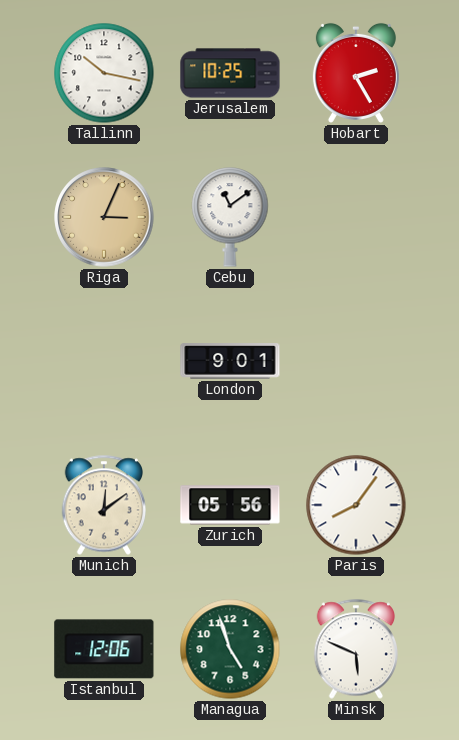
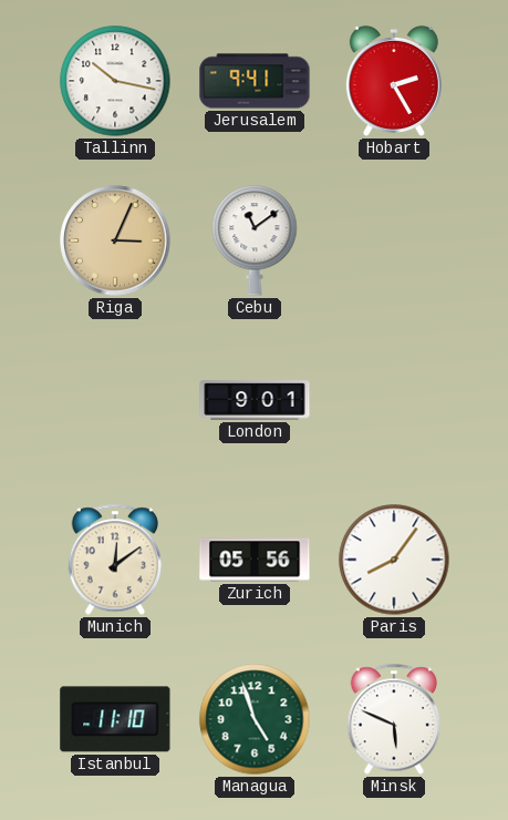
Jerusalem: 10:25 -> 9:41
Istanbul: 12:06 -> 11:10
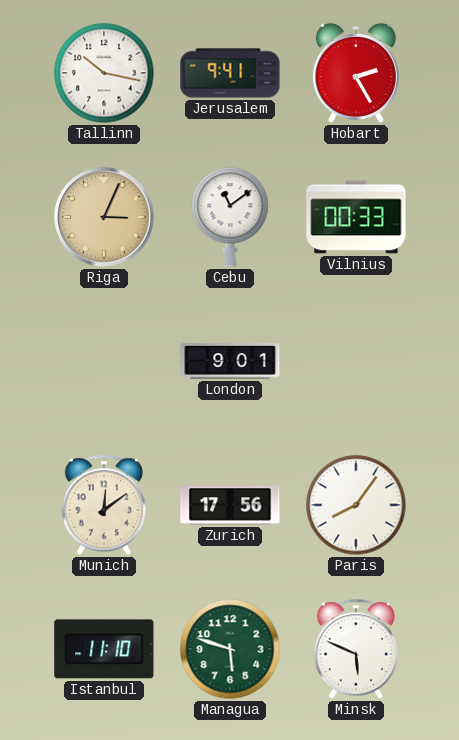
Vilnius: none -> 00:33
Zurich: 05:56 -> 17:56
Managua: 4:57 -> 5:48
